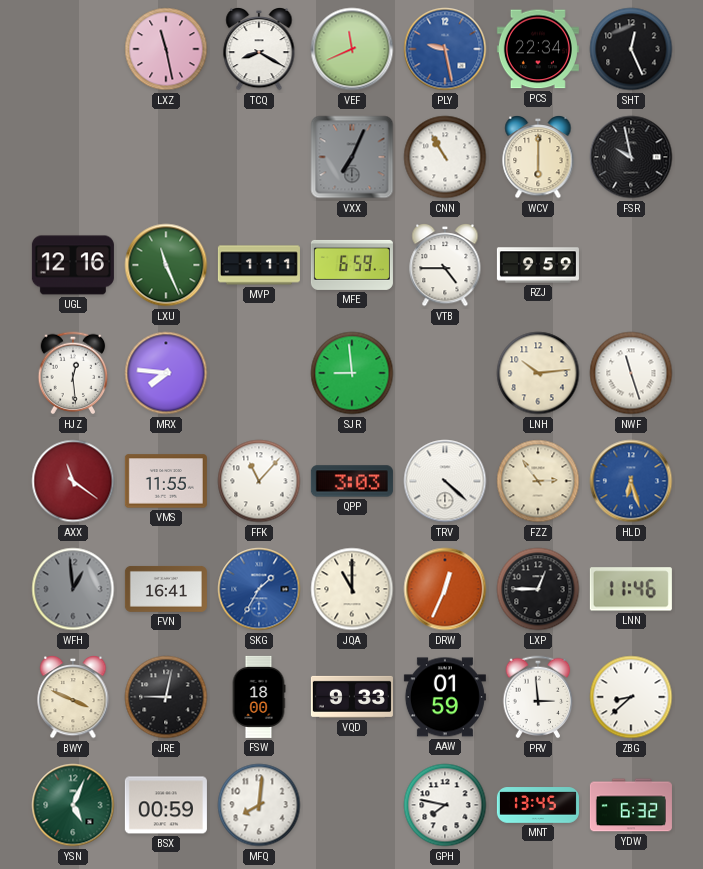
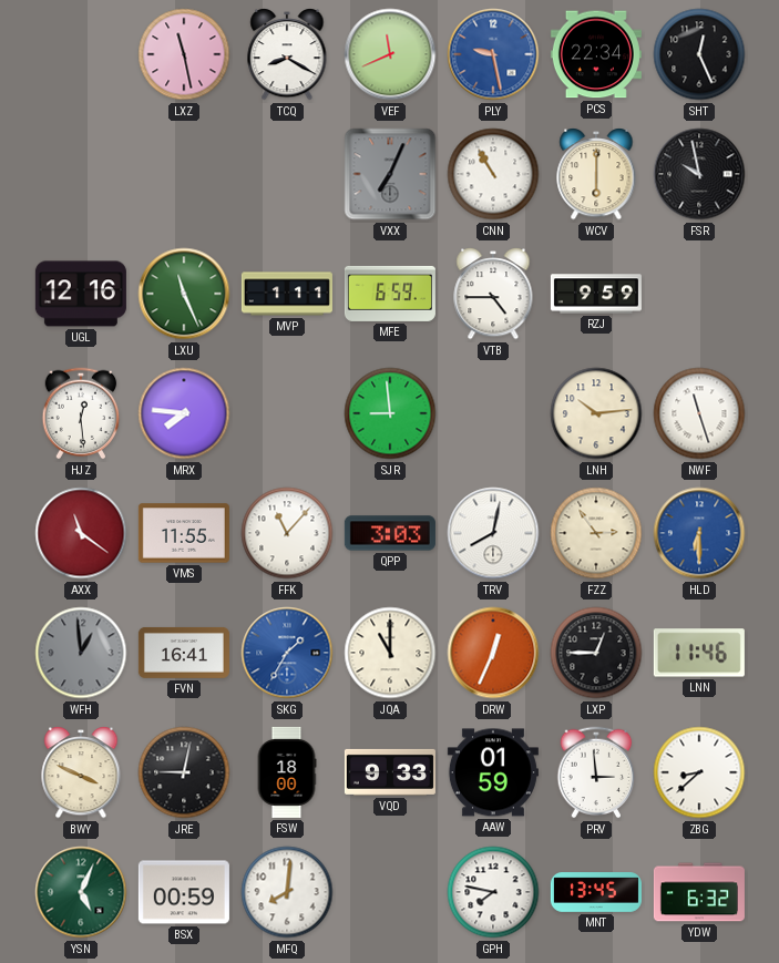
TRV: 4:22 -> 8:02
HLD: 6:27 -> 6:30
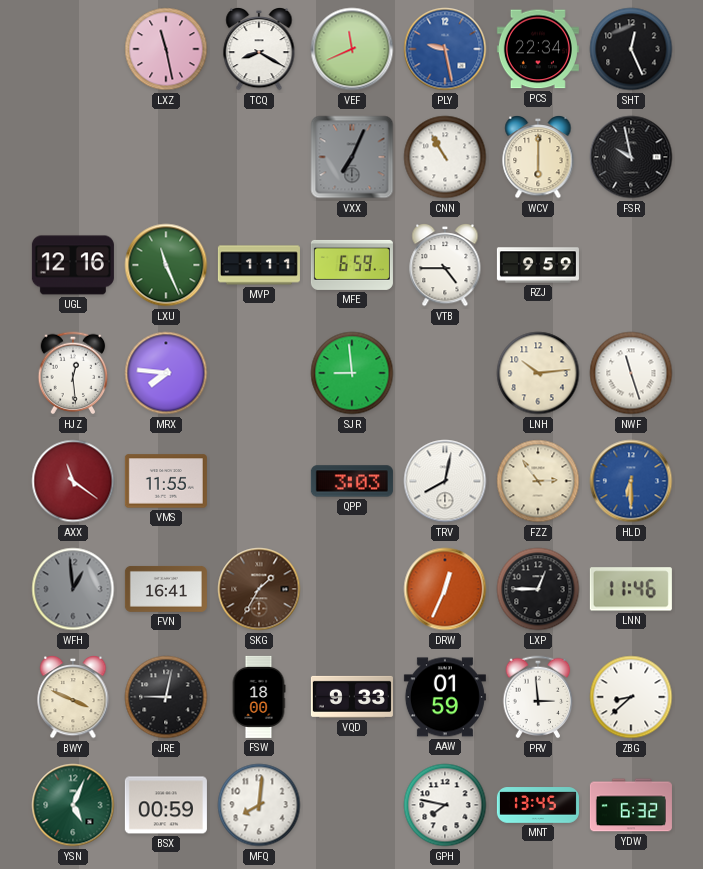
FFK: 11:07 -> none
SKG dial: blue -> brown
JQA: 11:00 -> none
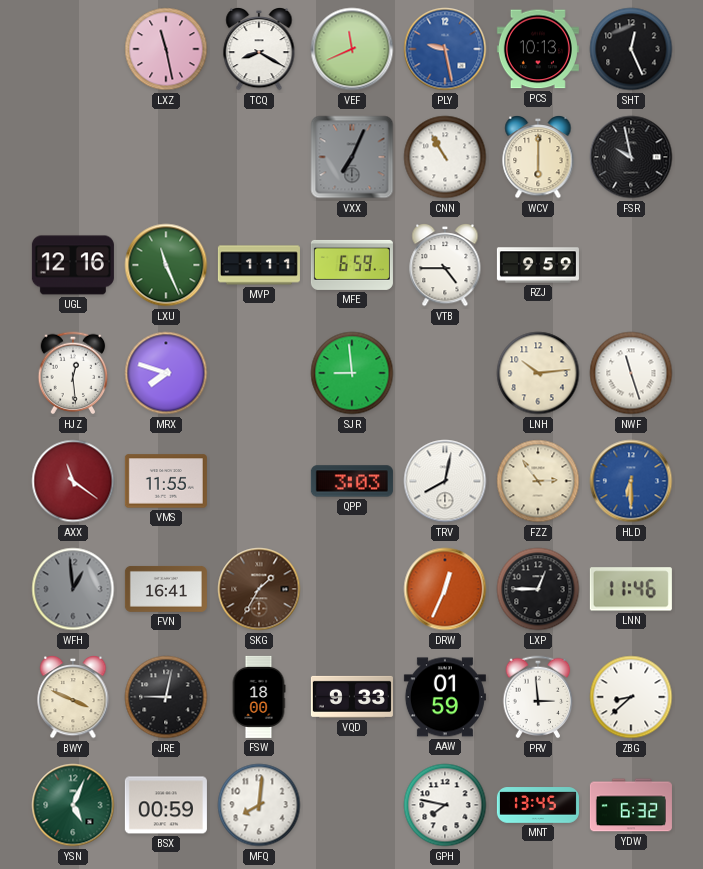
PCS: 22:34 -> 10:13
MRX: 7:46 -> 7:48
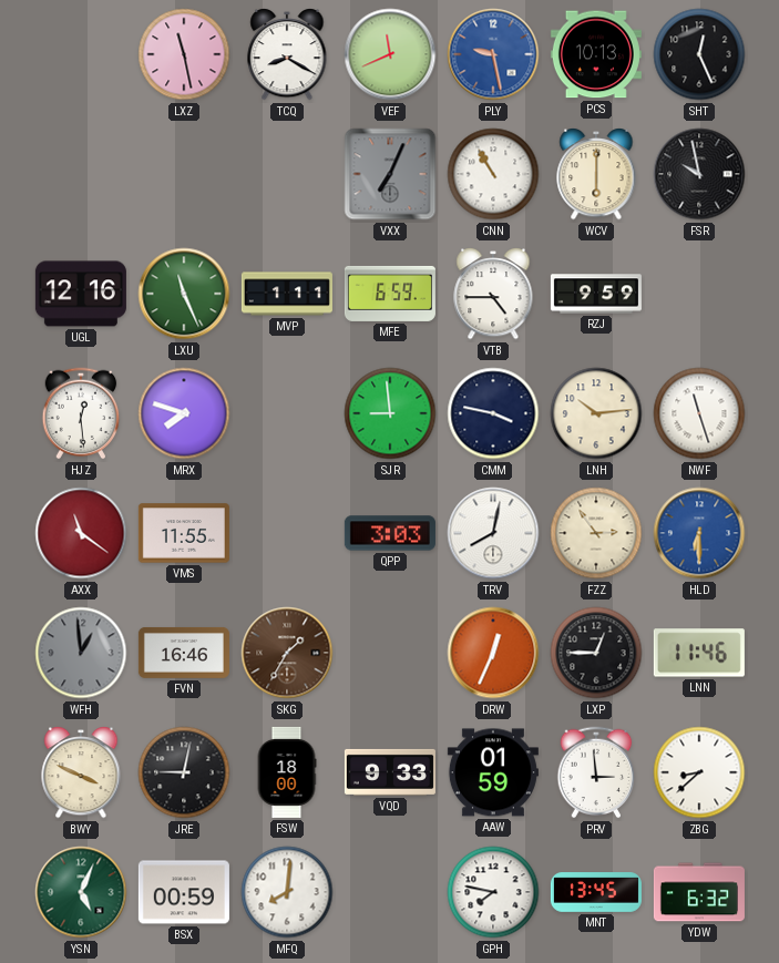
CMM: none -> 3:47
FVN: 16:41 -> 16:46
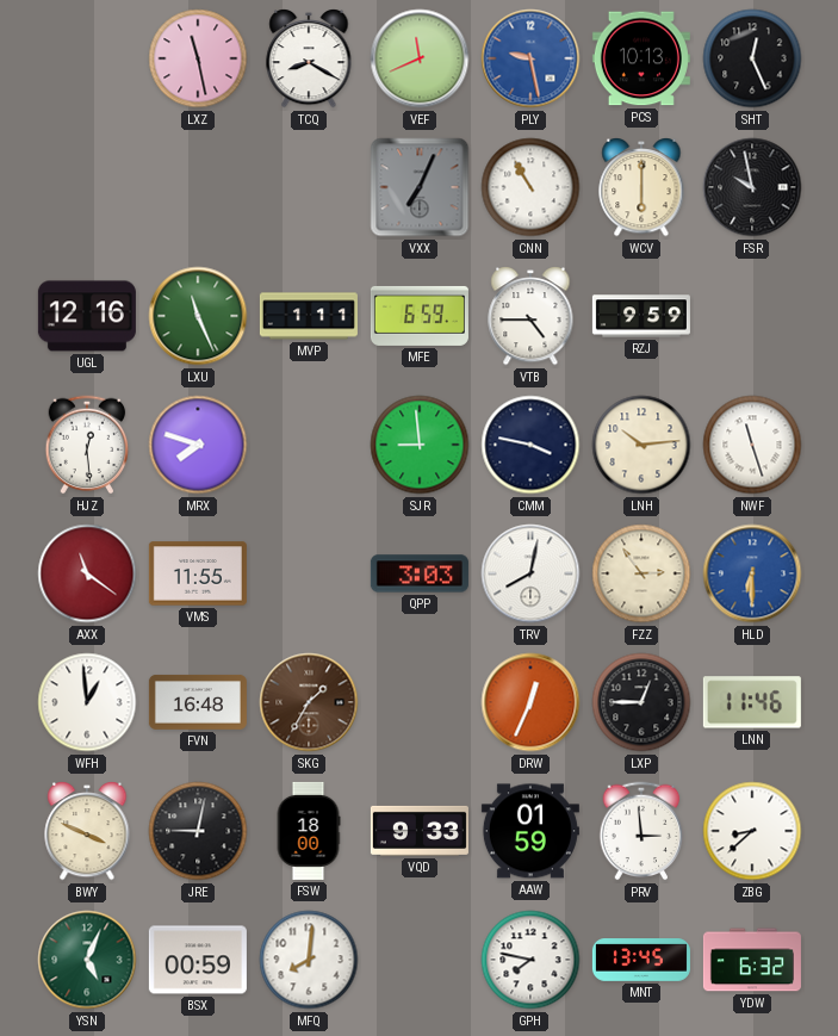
WFH dial: grey -> white
FVN: 16:46 -> 16:48
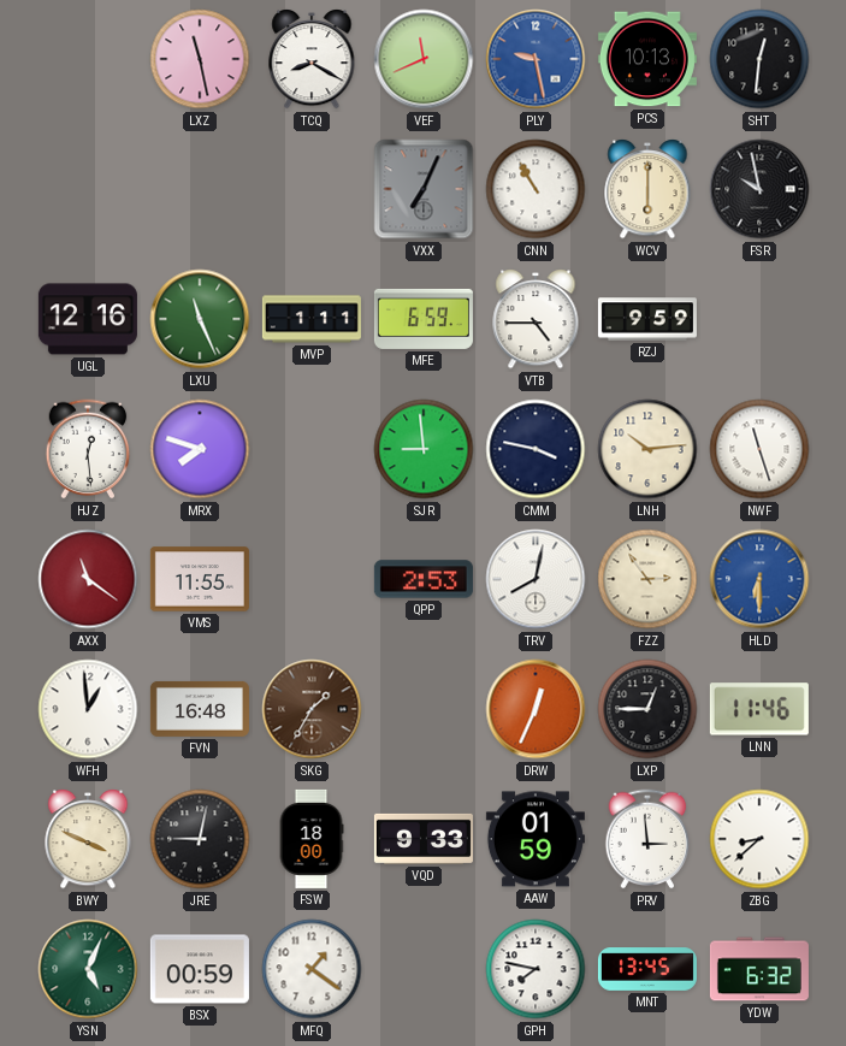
SHT: 12:26 -> 12:31
QPP: 3:03 -> 2:53
MFQ: 8:01 -> 1:21
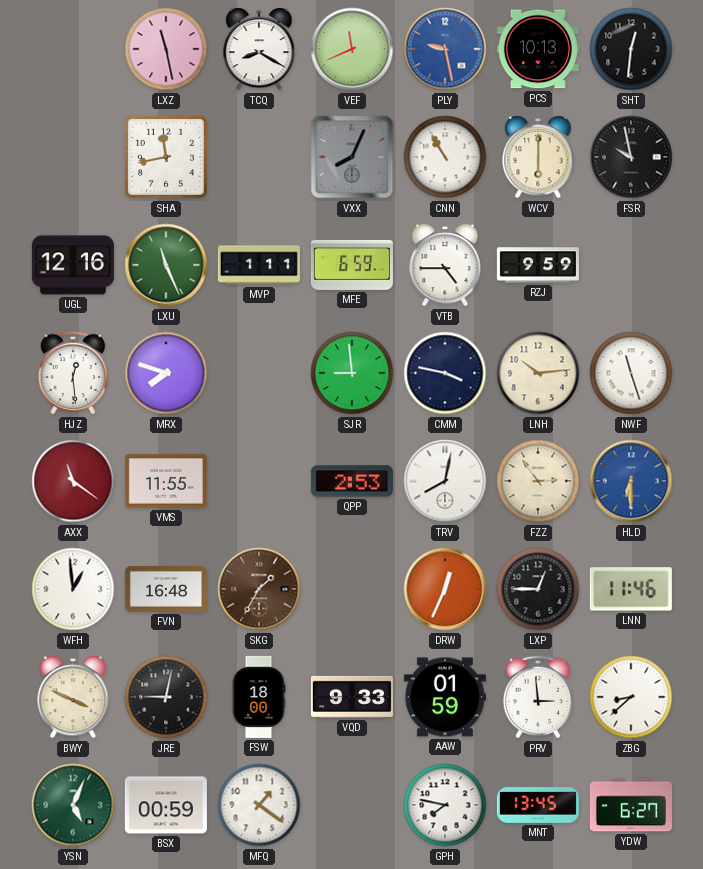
SHA: none -> 11:43
VXX: 7:04 -> 8:04
YDW: 6:32 -> 6:27
